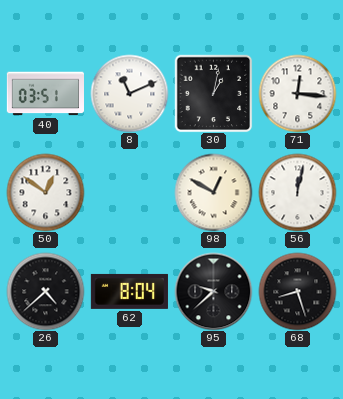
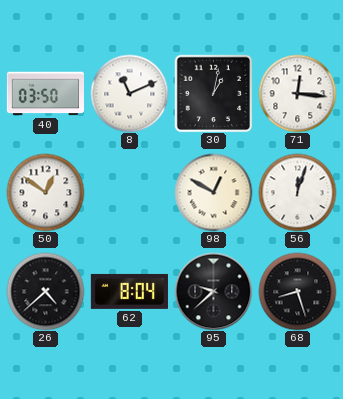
40: 03:51 -> 03:50
56: 12:02 -> 12:03
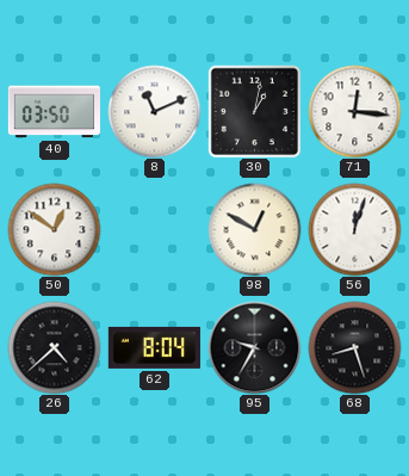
95: 9:38 -> 9:35
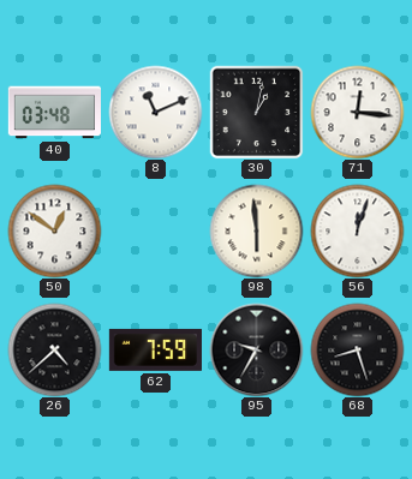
40: 03:50 -> 03:48
98: 12:50 -> 5:59
62: 8:04 -> 7:59
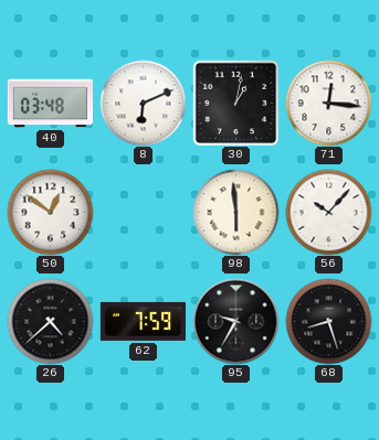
8: 11:11 -> 6:11
56: 12:03 -> 10:07
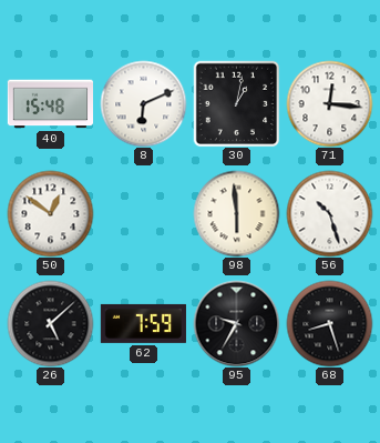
40: 03:48 -> 15:48
56: 10:07 -> 10:27
26: 4:38 -> 5:08
